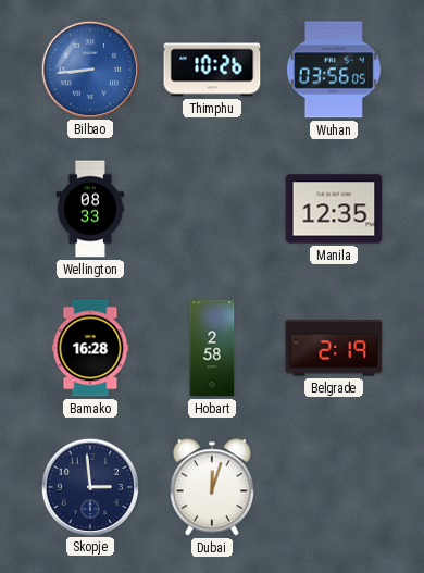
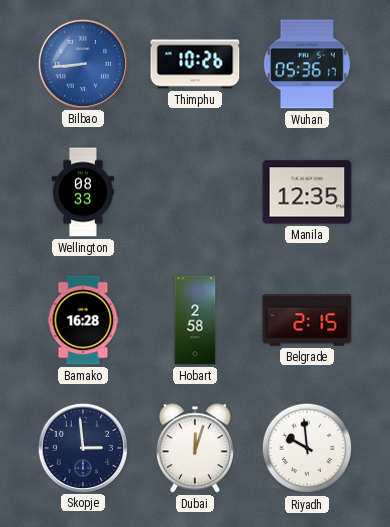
Wuhan: 03:56 -> 05:36
Belgrade: 2:19 -> 2:15
Riyadh: none -> 9:59
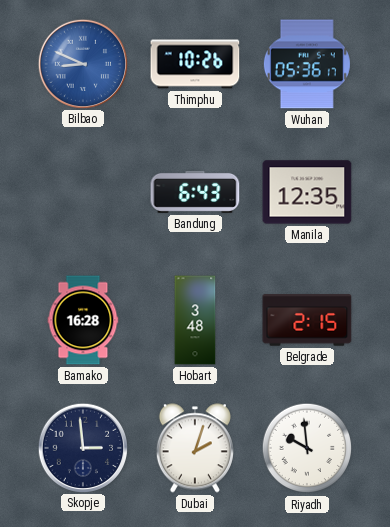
Bilbao: 8:44 -> 8:49
Wellington: 08:33 -> none
Bandung: none -> 6:43
Hobart: 2:58 -> 3:48
Dubai: 12:03 -> 2:03
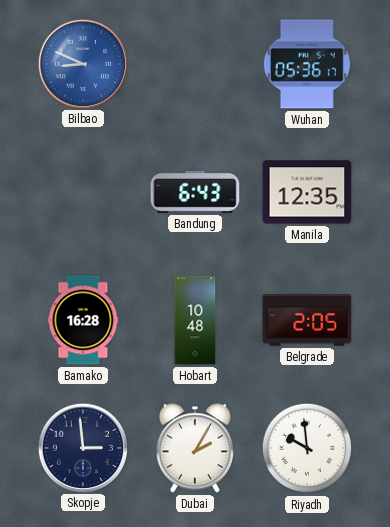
Thimphu: 10:26 -> none
Hobart: 3:48 -> 10:48
Belgrade: 2:15 -> 2:05
Dubai: 2:03 -> 2:05
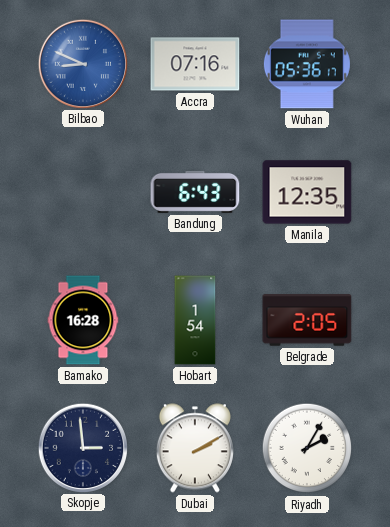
Accra: none -> 07:16
Hobart: 10:48 -> 1:54
Dubai: 2:05 -> 2:10
Riyadh: 9:59 -> 2:05
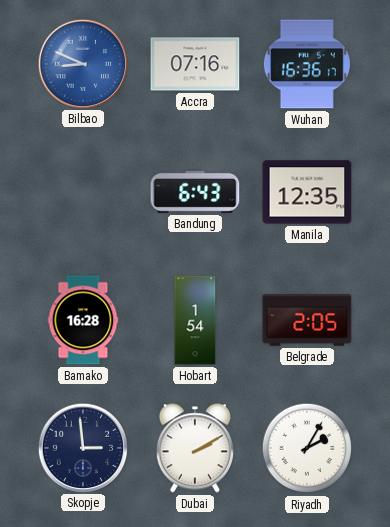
Wuhan: 05:36 -> 16:36
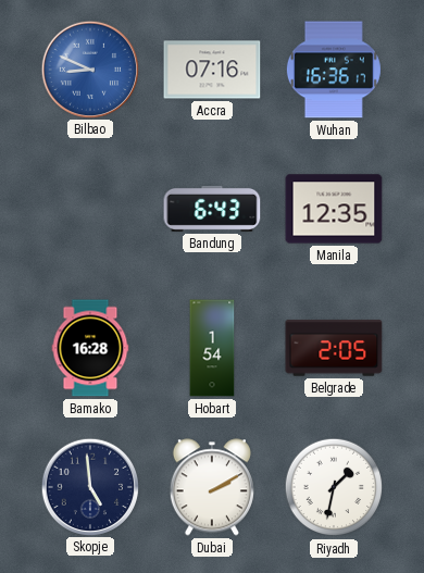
Skopje: 2:59 -> 4:59
Riyadh: 2:05 -> 1:32
